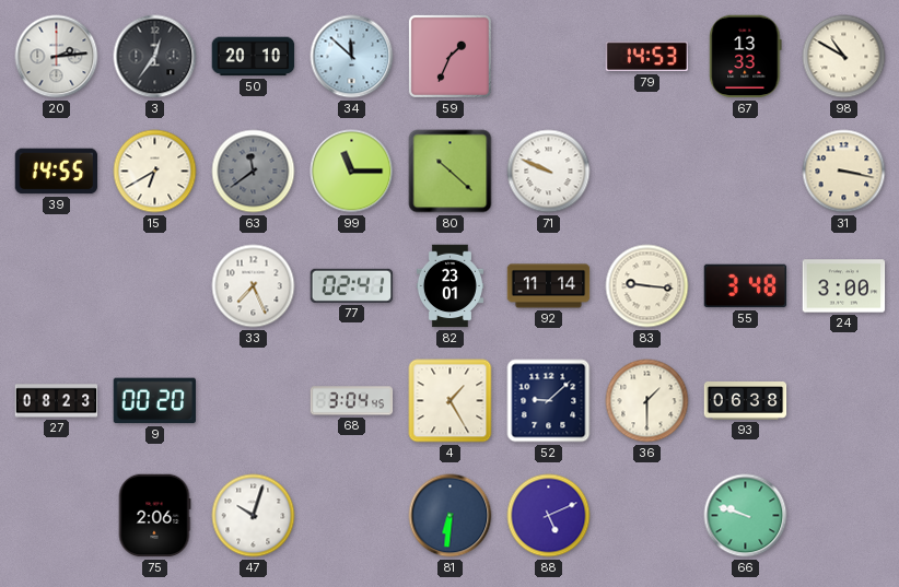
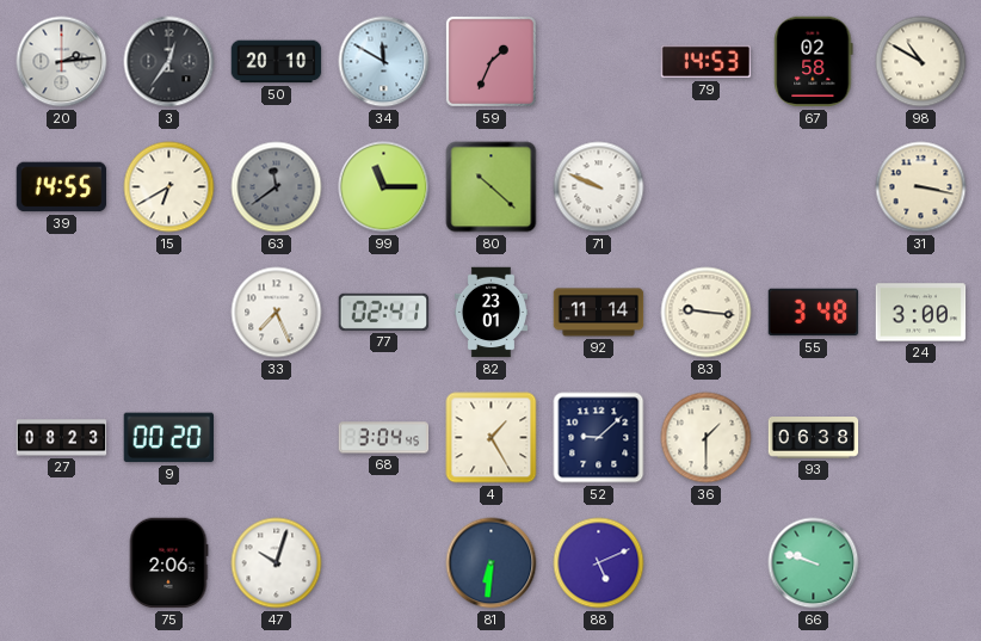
34: 11:52 -> 11:50
67: 13:33 -> 02:58
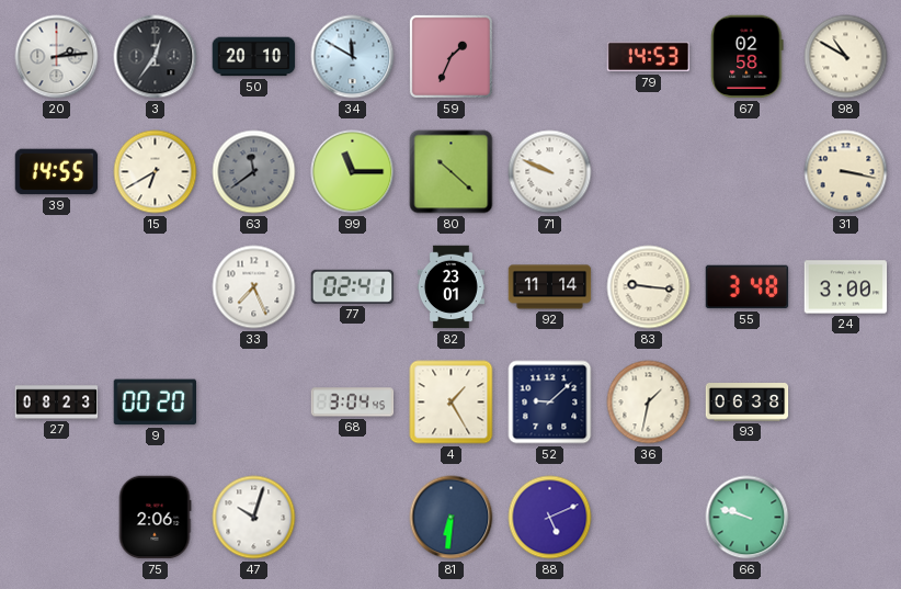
36: 1:30 -> 1:32
